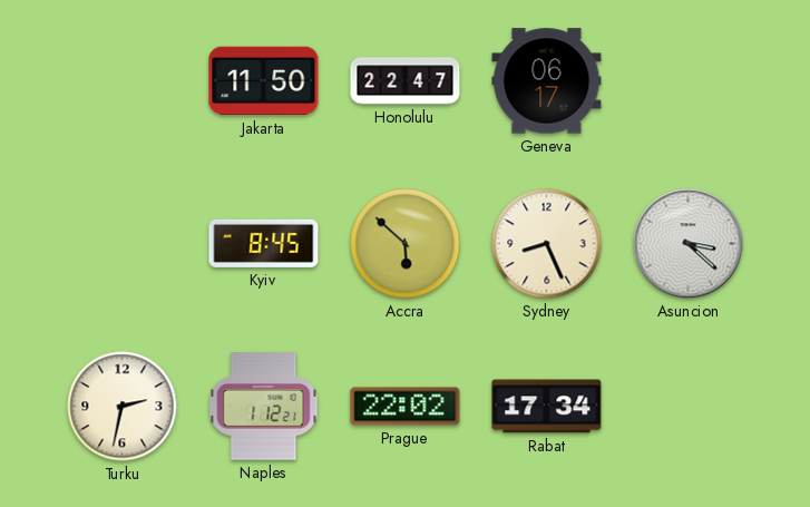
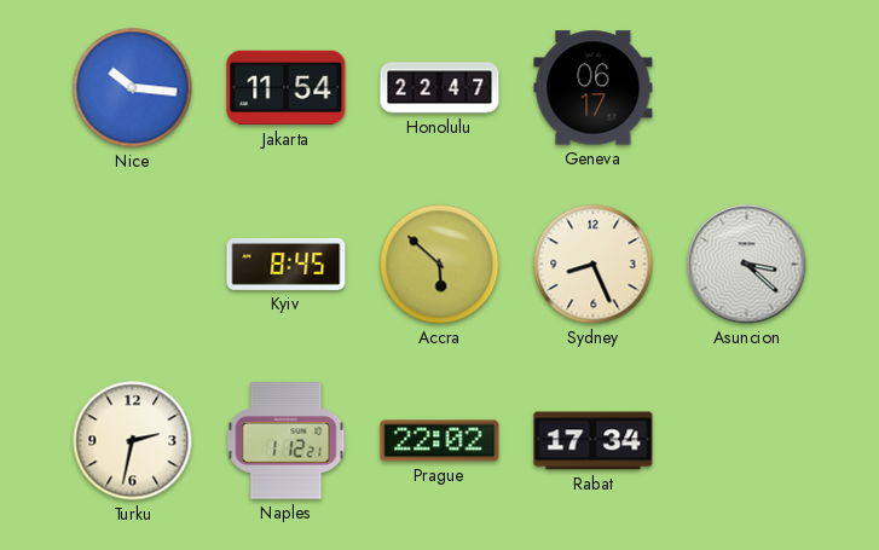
Nice: none -> 10:16
Jakarta: 11:50 -> 11:54
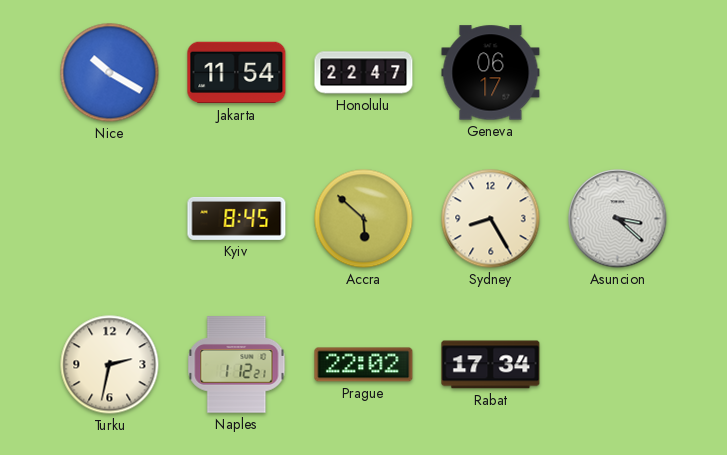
Nice: 10:16 -> 10:20
Sydney: 8:26 -> 8:25
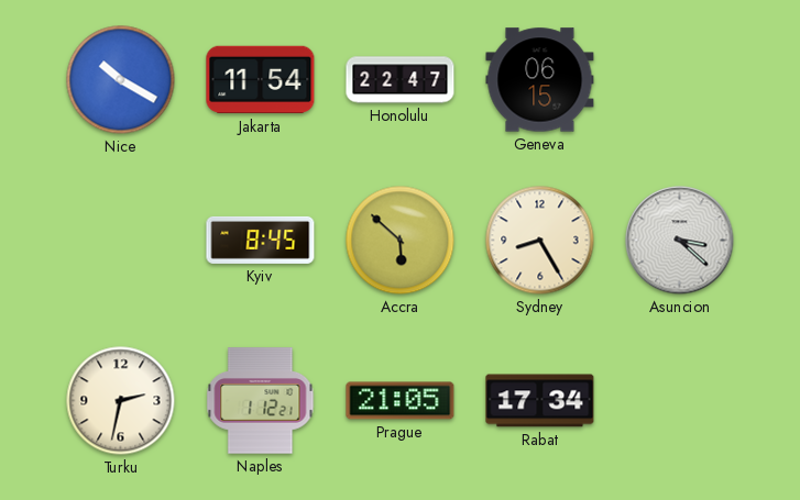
Geneva: 06:17 -> 06:15
Prague: 22:02 -> 21:05
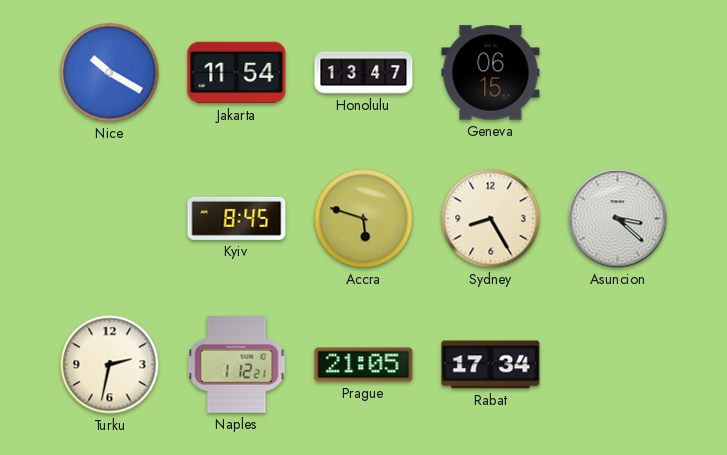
Honolulu: 22:47 -> 13:47
Accra: 5:52 -> 5:48
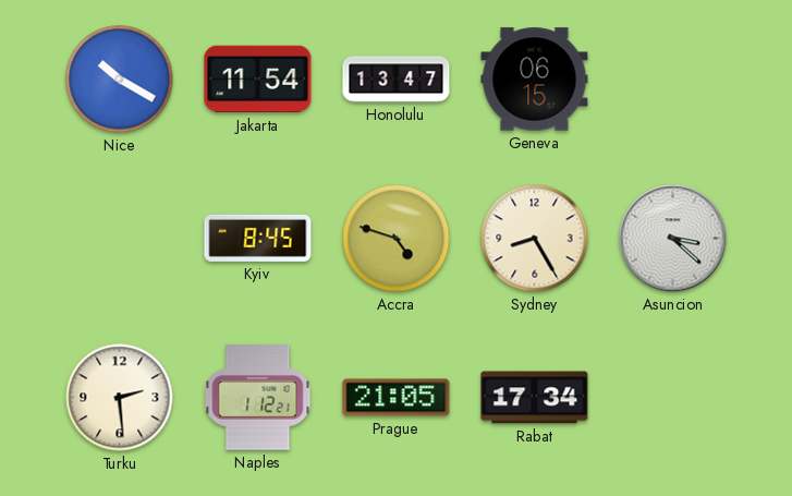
Accra: 5:48 -> 4:48
Turku: 2:32 -> 2:29
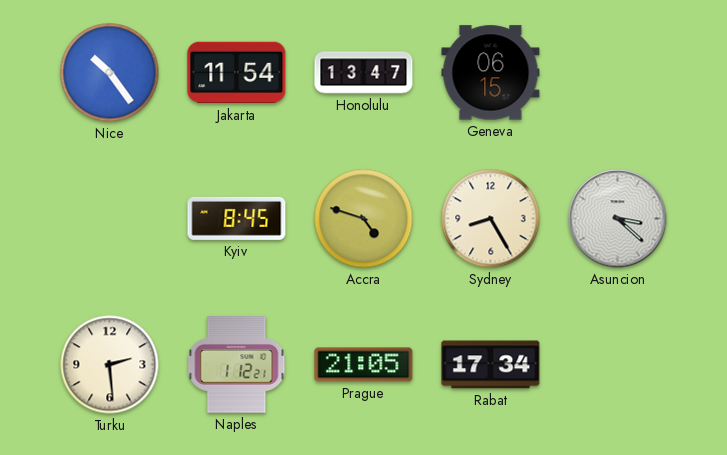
Nice: 10:20 -> 10:24
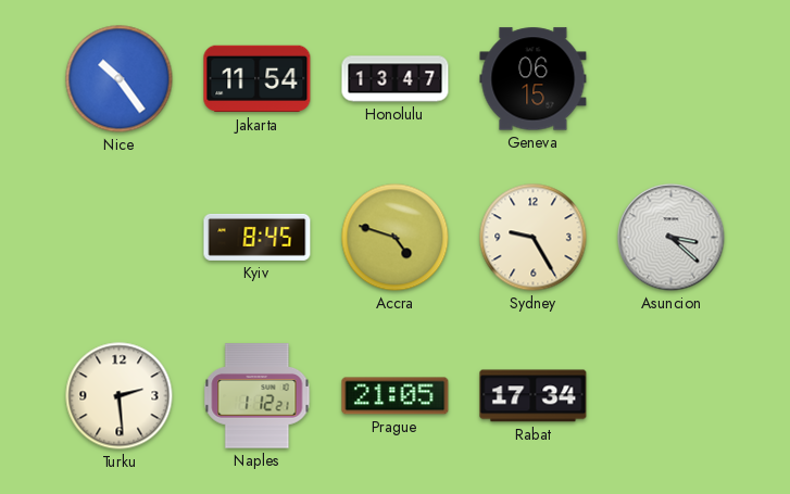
Sydney: 8:25 -> 9:25
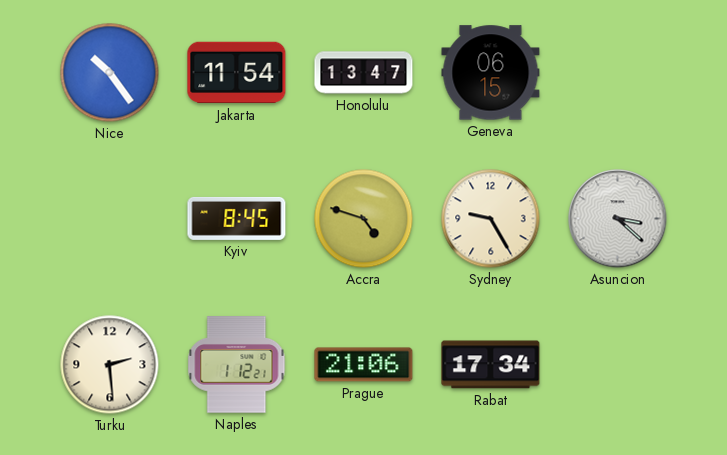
Prague: 21:05 -> 21:06
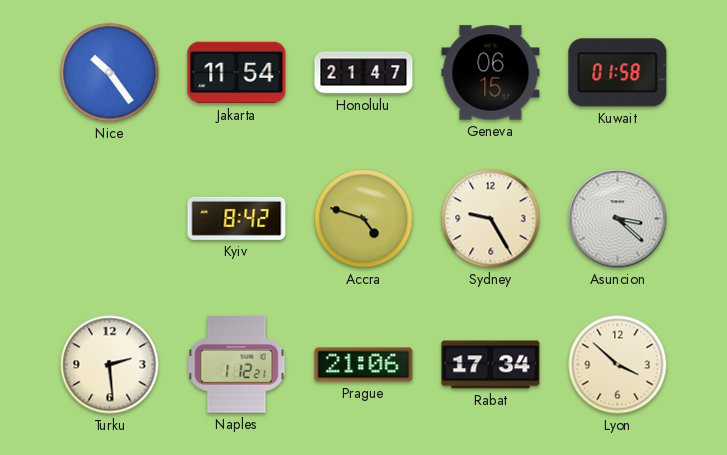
Honolulu: 13:47 -> 21:47
Kuwait: none -> 01:58
Kyiv: 8:45 -> 8:42
Lyon: none -> 3:52
